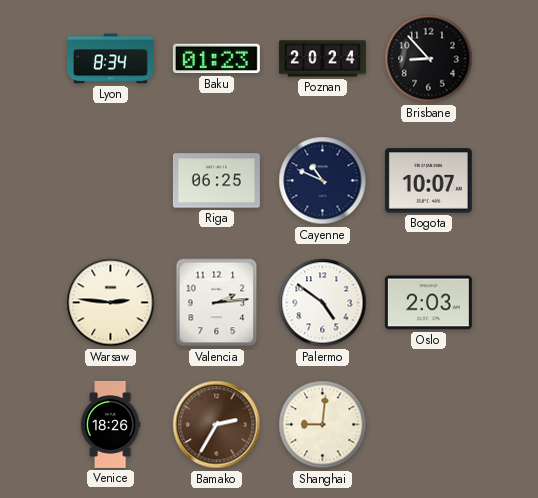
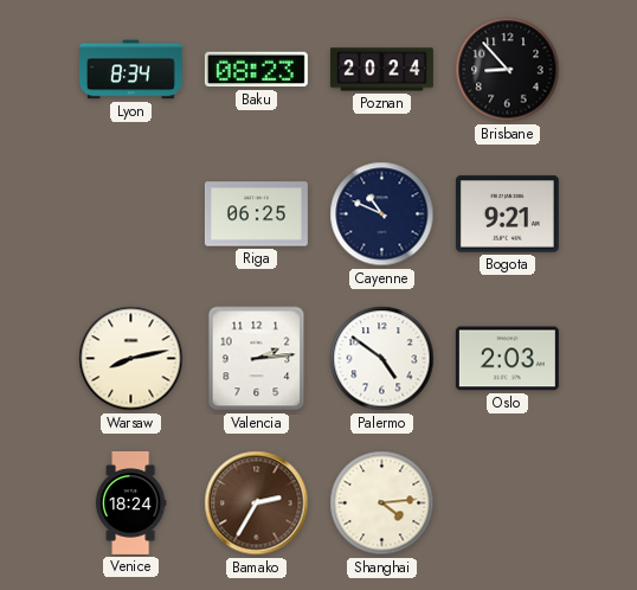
Baku: 01:23 -> 08:23
Bogota: 10:07 -> 9:21
Warsaw: 2:46 -> 8:13
Venice: 18:26 -> 18:24
Shanghai: 9:01 -> 4:14
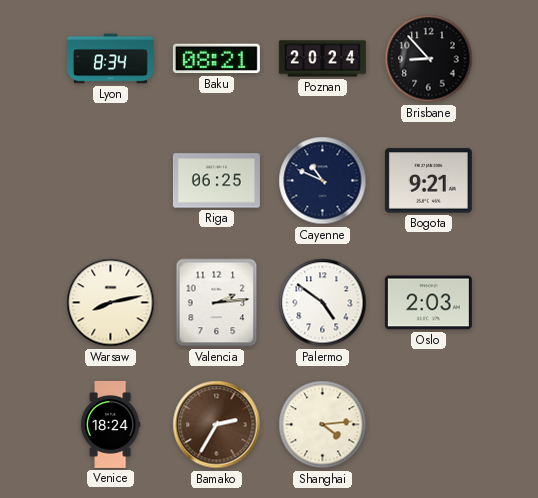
Baku: 08:23 -> 08:21
